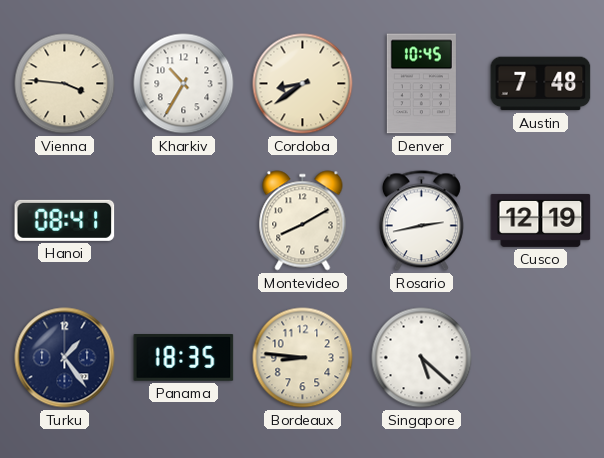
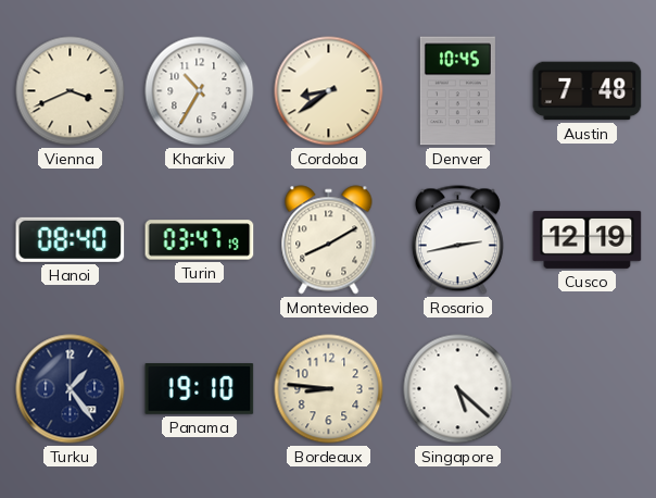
Vienna: 3:46 -> 3:41
Hanoi: 08:41 -> 08:40
Turin: none -> 03:47
Panama: 18:35 -> 19:10
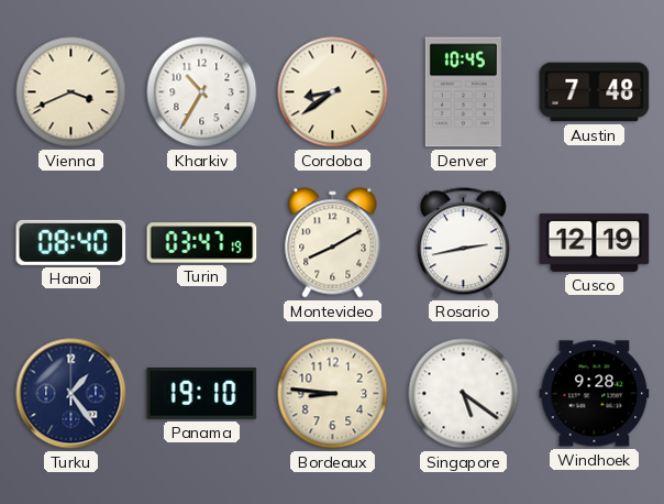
Singapore: 5:22 -> 5:21
Windhoek: none -> 9:28
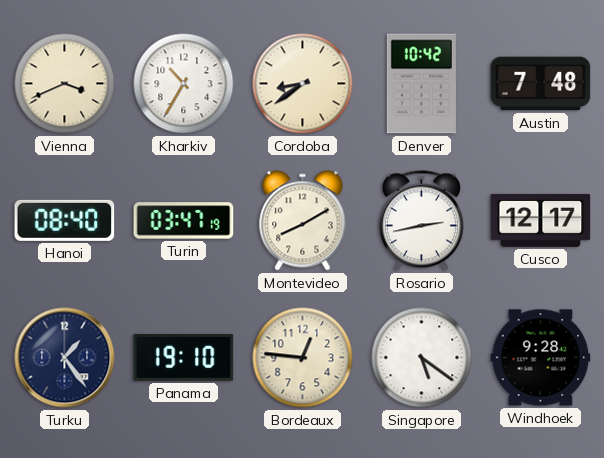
Denver: 10:45 -> 10:42
Cusco: 12:19 -> 12:17
Bordeaux: 8:46 -> 12:46
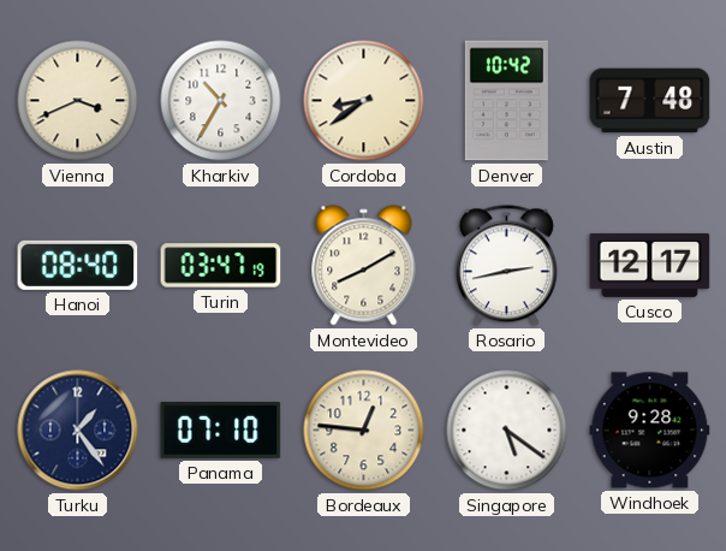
Panama: 19:10 -> 07:10
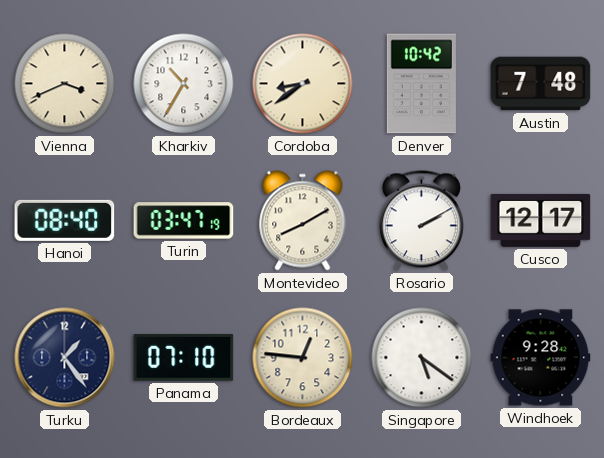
Rosario: 2:43 -> 2:10
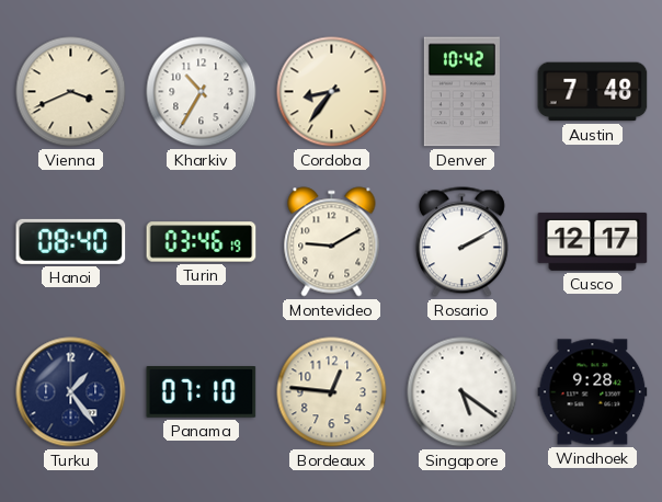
Cordoba: 8:39 -> 8:36
Turin: 03:47 -> 03:46
Montevideo: 8:10 -> 9:10
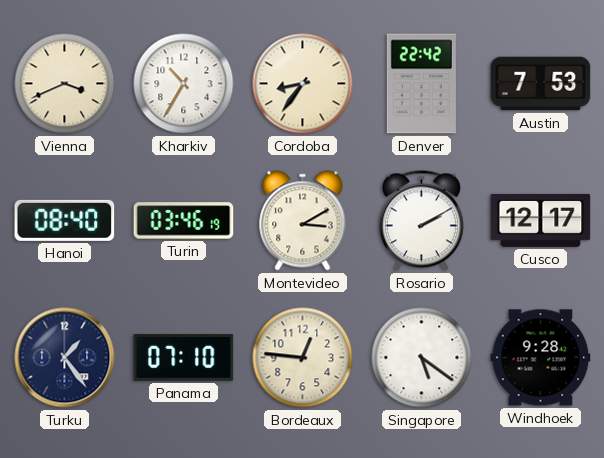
Denver: 10:42 -> 22:42
Austin: 7:48 -> 7:53
Montevideo: 9:10 -> 3:10
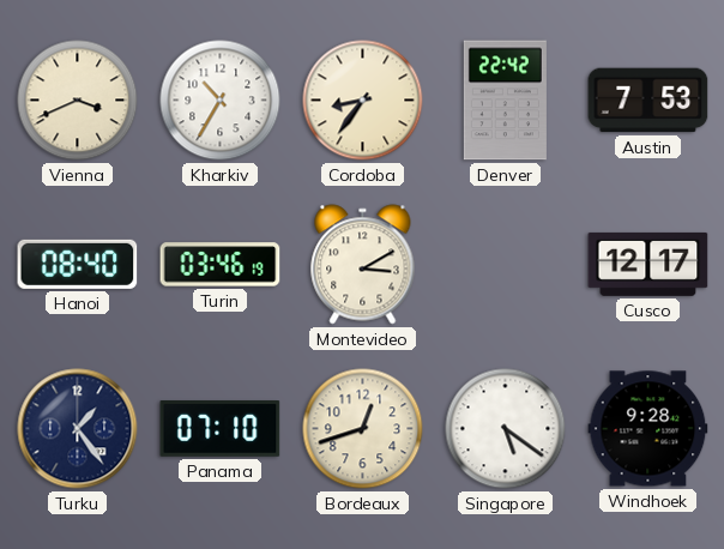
Rosario: 2:10 -> none
Bordeaux: 12:46 -> 12:42
